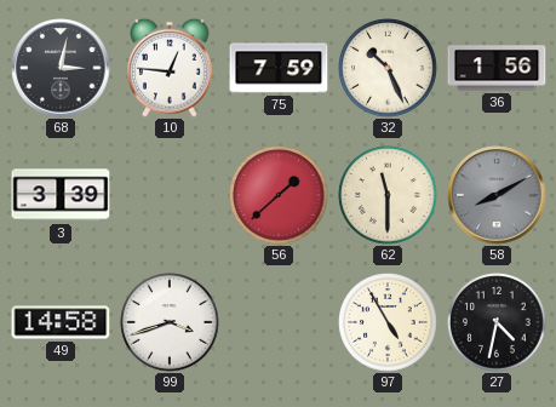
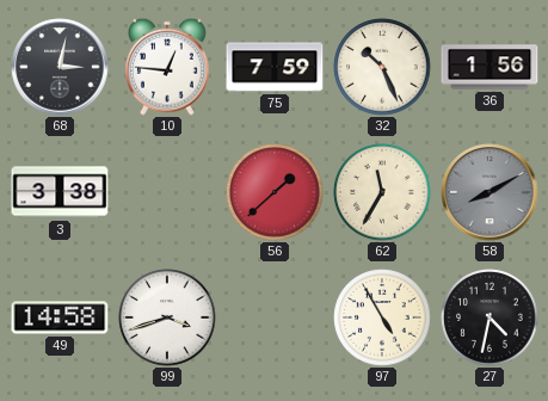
3: 3:39 -> 3:38
62: 11:30 -> 11:35
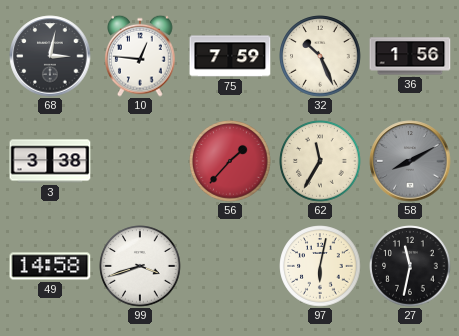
56: 1:38 -> 1:37
97: 4:55 -> 6:02
27: 4:32 -> 11:32
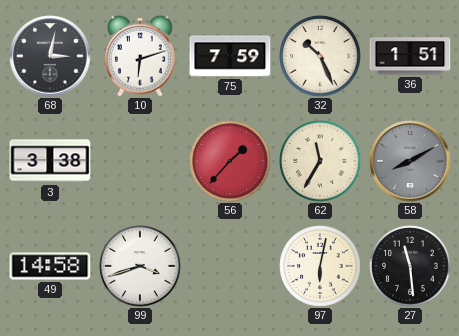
10: 12:46 -> 6:12
36: 1:56 -> 1:51
27: 11:32 -> 11:29
